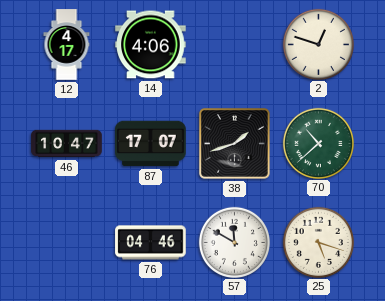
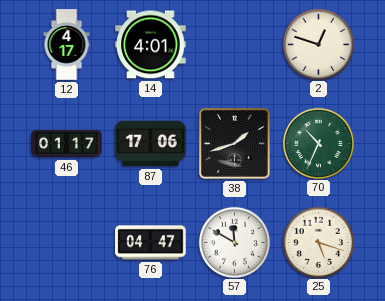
14: 4:06 -> 4:01
46: 10:47 -> 01:17
87: 17:07 -> 17:06
70: 10:38 -> 10:34
76: 04:46 -> 04:47
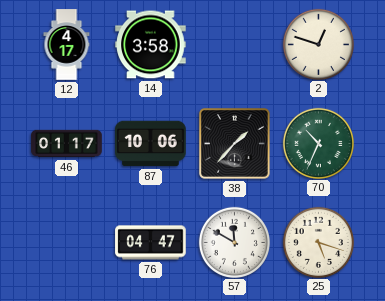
14: 4:01 -> 3:58
87: 17:06 -> 10:06
38: 1:42 -> 1:37
